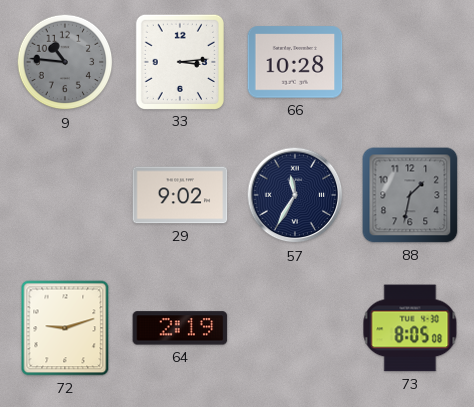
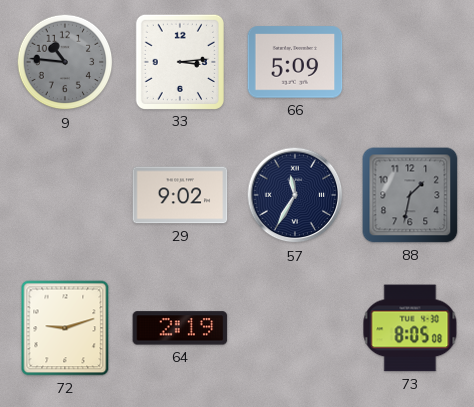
66: 10:28 -> 5:09
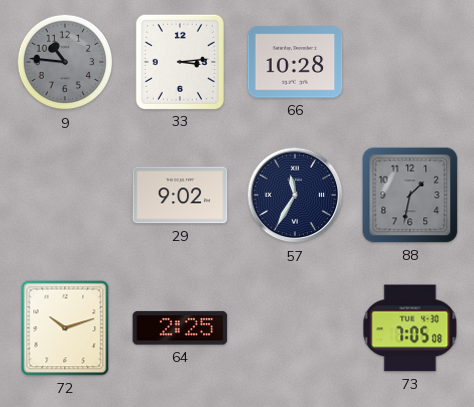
66: 5:09 -> 10:28
72: 9:12 -> 10:12
64: 2:19 -> 2:25
73: 8:05 -> 7:05
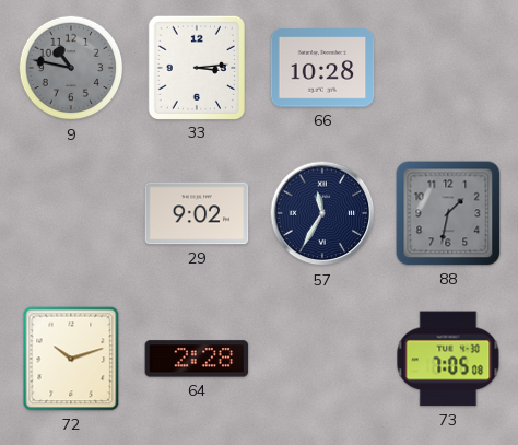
9: 10:46 -> 10:47
64: 2:25 -> 2:28
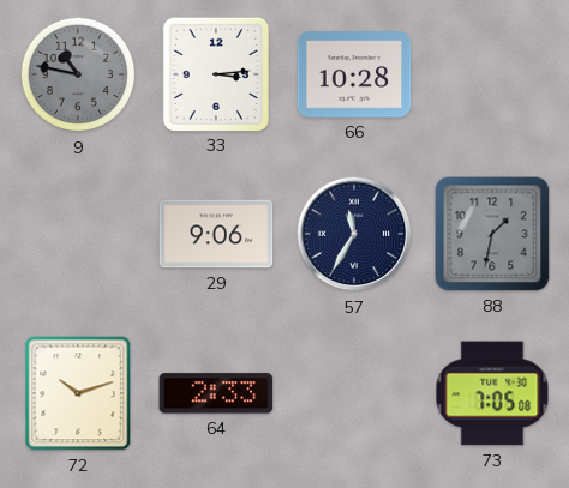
29: 9:02 -> 9:06
64: 2:28 -> 2:33
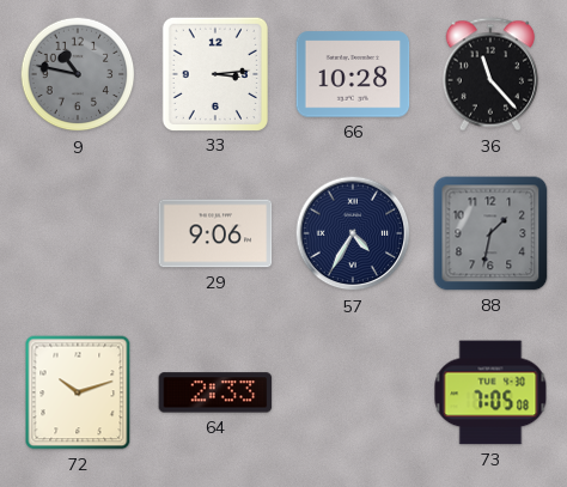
36: none -> 11:23
57: 11:35 -> 4:35
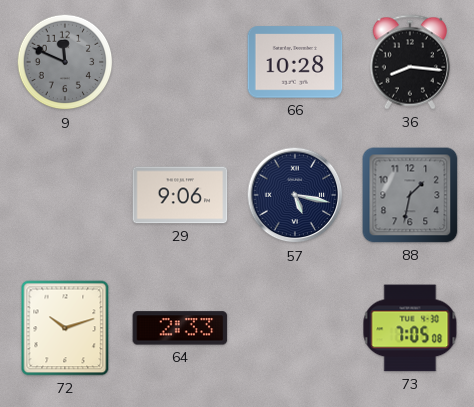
9: 10:47 -> 11:49
33: 3:14 -> none
36: 11:23 -> 8:16
57: 4:35 -> 5:17
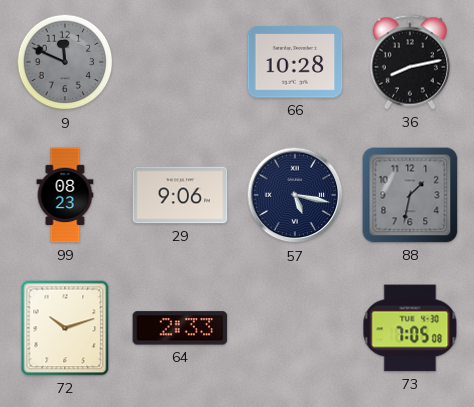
36: 8:16 -> 8:13
99: none -> 08:23
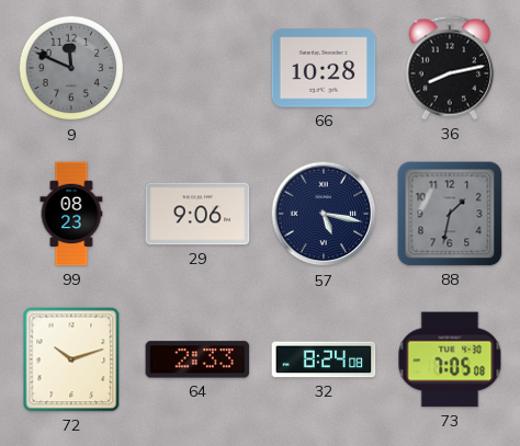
32: none -> 8:24
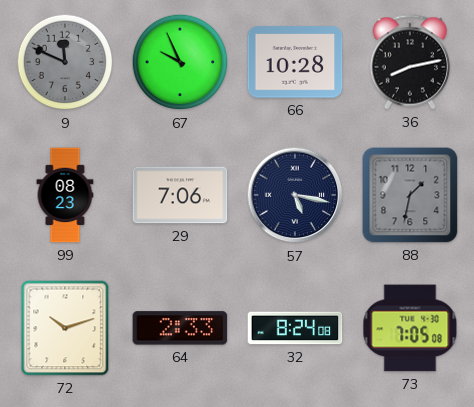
67: none -> 9:56
29: 9:06 -> 7:06
